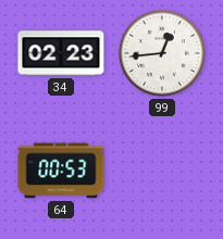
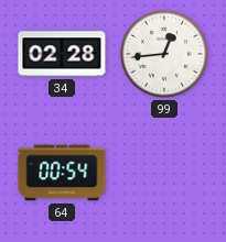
34: 02:23 -> 02:28
64: 00:53 -> 00:54
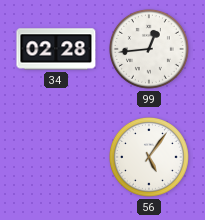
64: 00:54 -> none
56: none -> 5:06
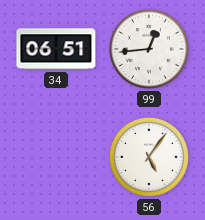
34: 02:28 -> 06:51
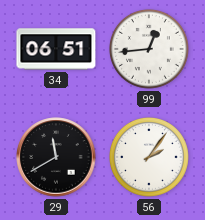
29: none -> 11:40
56: 5:06 -> 2:06
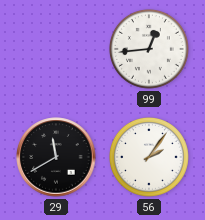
34: 06:51 -> none
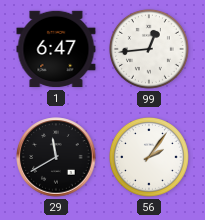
1: none -> 6:47
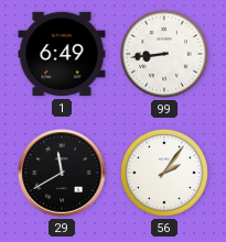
1: 6:47 -> 6:49
99: 12:44 -> 8:44
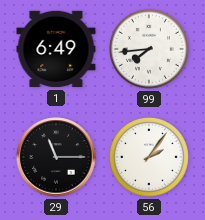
99: 8:44 -> 7:44
29: 11:40 -> 11:15
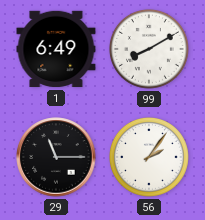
99: 7:44 -> 8:10
